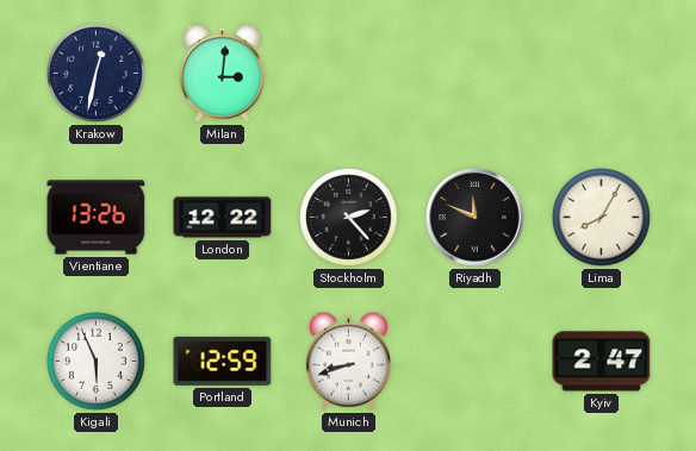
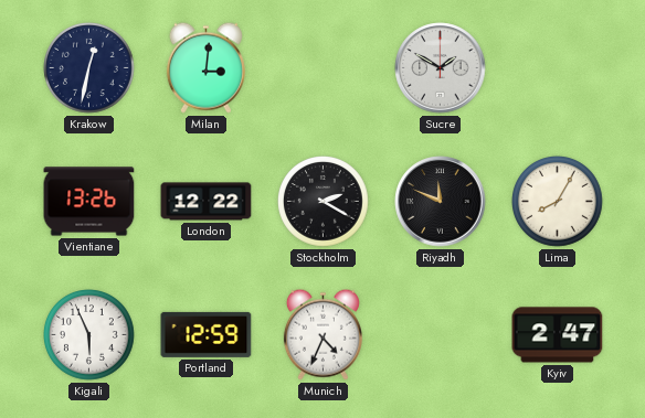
Sucre: none -> 1:50
Stockholm: 2:23 -> 2:20
Munich: 8:42 -> 4:34
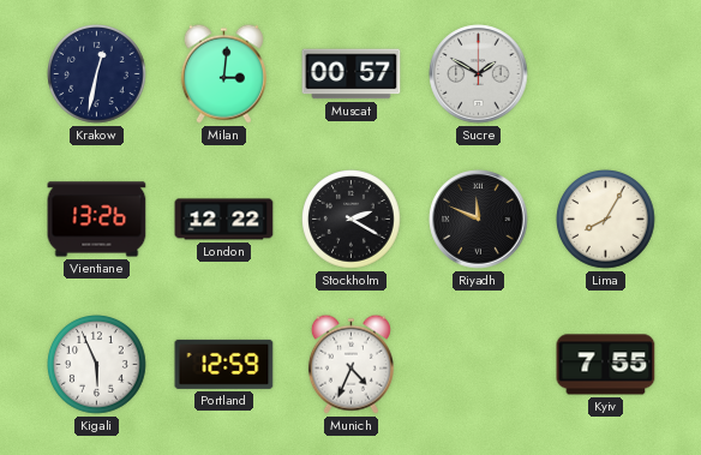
Muscat: none -> 00:57
Kyiv: 2:47 -> 7:55
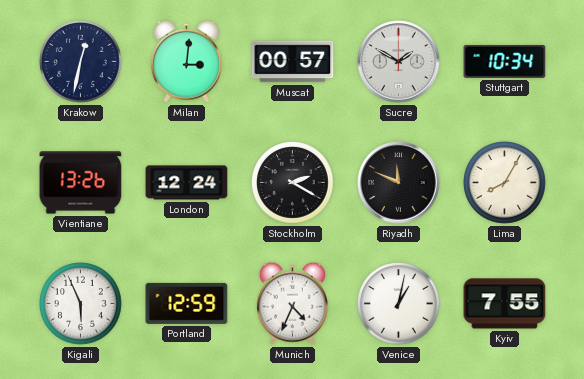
Stuttgart: none -> 10:34
London: 12:22 -> 12:24
Venice: none -> 1:02
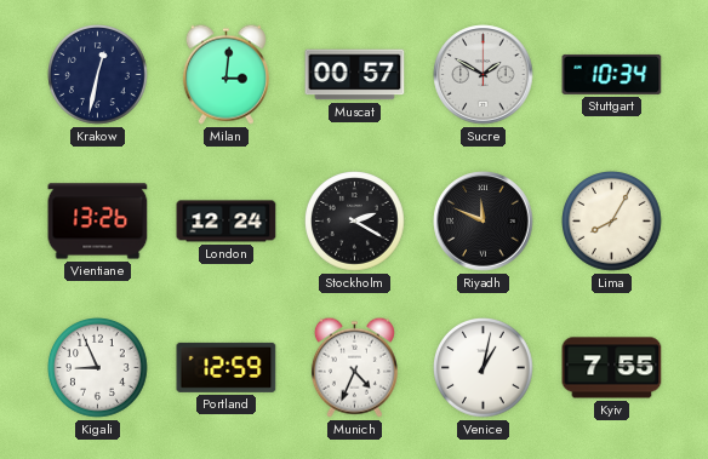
Kigali: 5:56 -> 8:56
